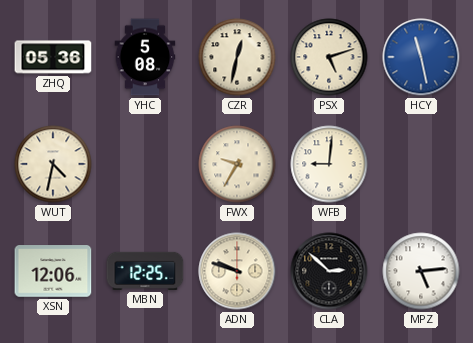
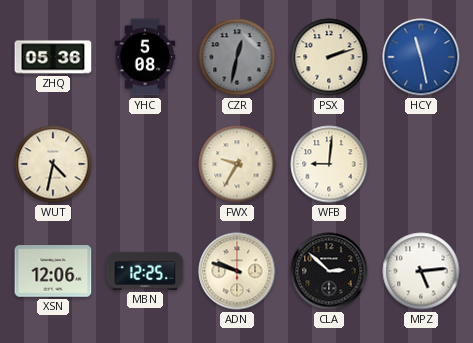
CZR dial: cream -> grey
PSX: 5:12 -> 2:12
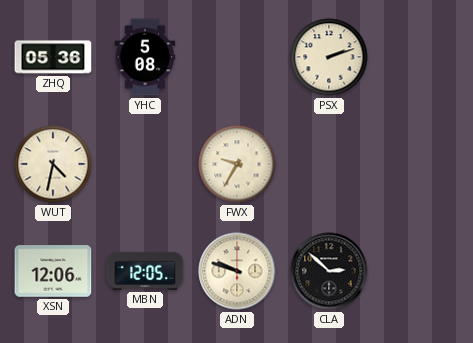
CZR: 12:32 -> none
HCY: 11:28 -> none
WFB: 9:01 -> none
MBN: 12:25 -> 12:05
MPZ: 5:14 -> none
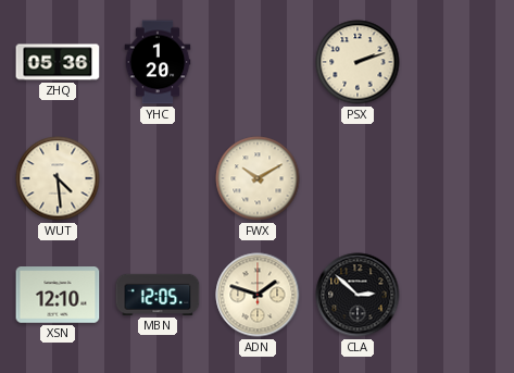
YHC: 5:08 -> 1:20
WUT: 4:32 -> 4:29
FWX: 9:35 -> 10:10
XSN: 12:06 -> 12:10
ADN: 9:48 -> 1:48
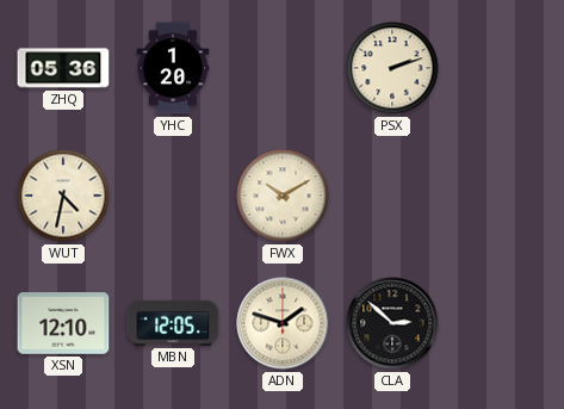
WUT: 4:29 -> 4:32
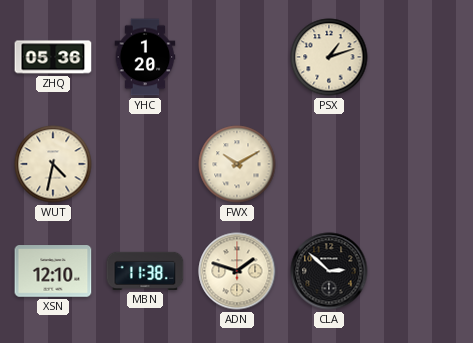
PSX: 2:12 -> 1:12
MBN: 12:05 -> 11:38
